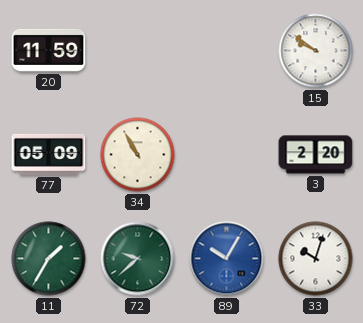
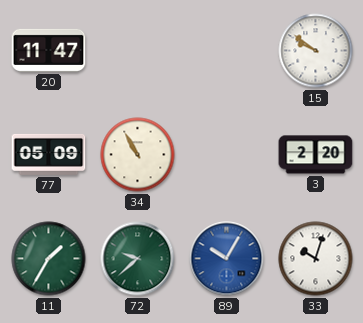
20: 11:59 -> 11:47
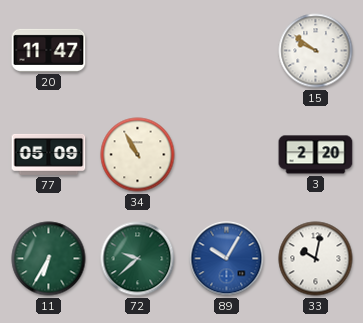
11: 1:35 -> 6:35
33: 10:03 -> 10:02
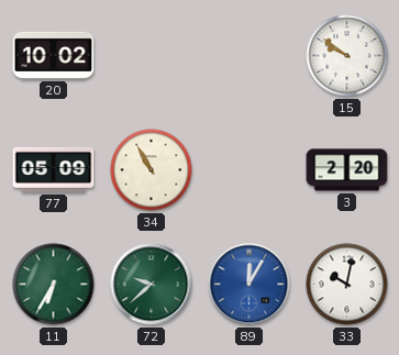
20: 11:47 -> 10:02
89: 10:05 -> 12:05
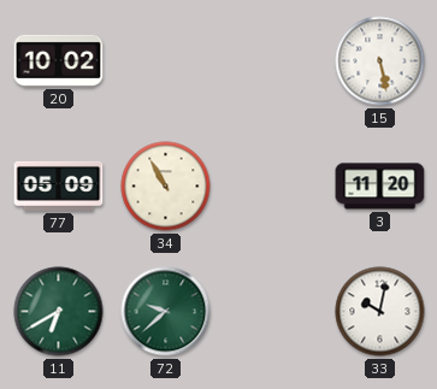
15: 9:51 -> 5:28
3: 2:20 -> 11:20
11: 6:35 -> 6:40
89: 12:05 -> none
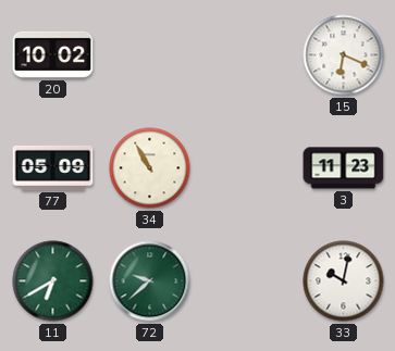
15: 5:28 -> 6:19
3: 11:20 -> 11:23
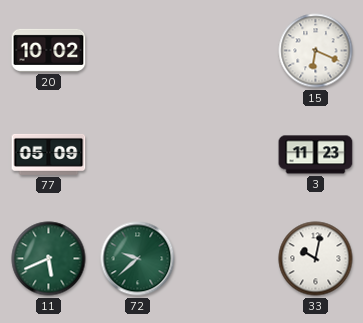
34: 10:55 -> none
11: 6:40 -> 5:41
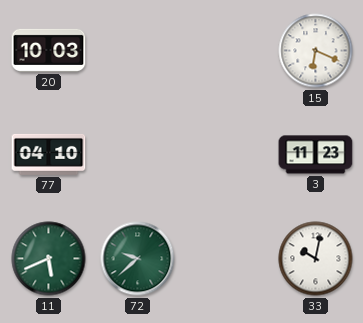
20: 10:02 -> 10:03
77: 05:09 -> 04:10
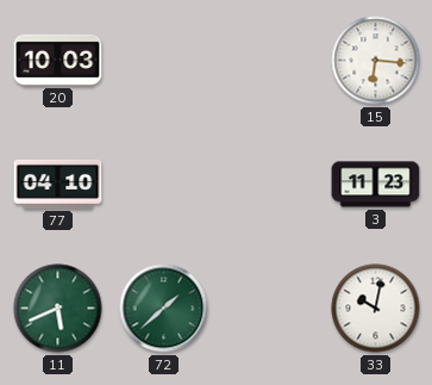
15: 6:19 -> 6:16
72: 9:38 -> 1:38
